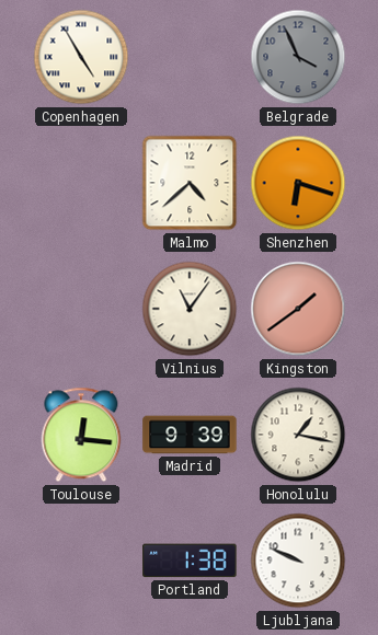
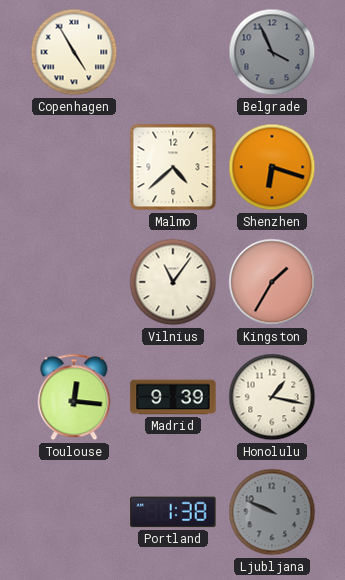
Kingston: 1:39 -> 1:35
Ljubljana dial: white -> grey
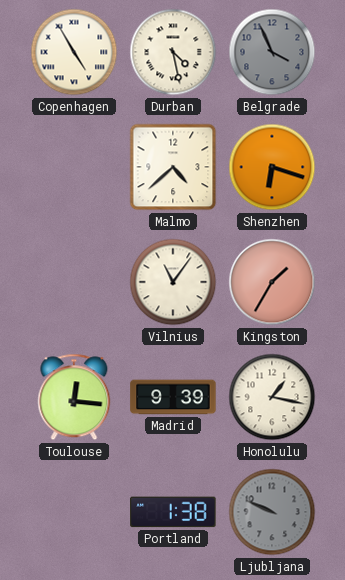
Durban: none -> 4:28
